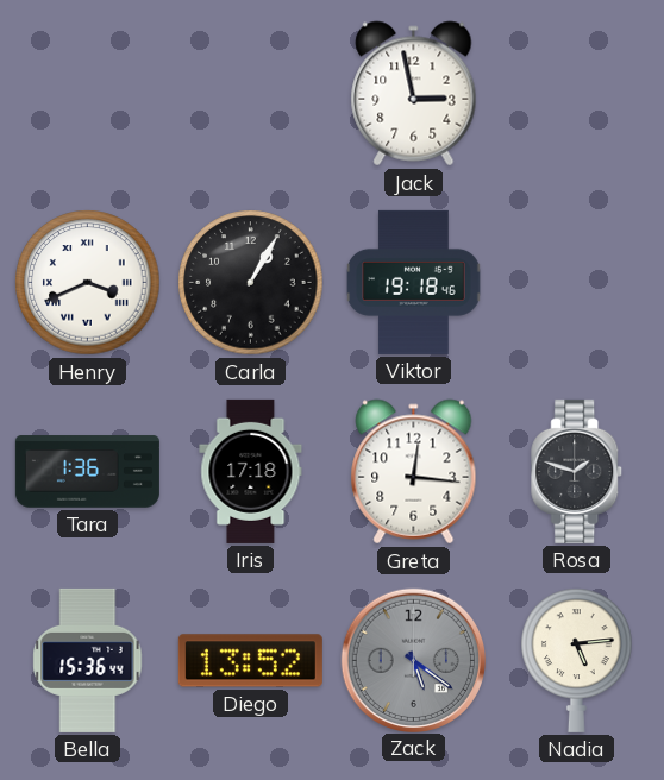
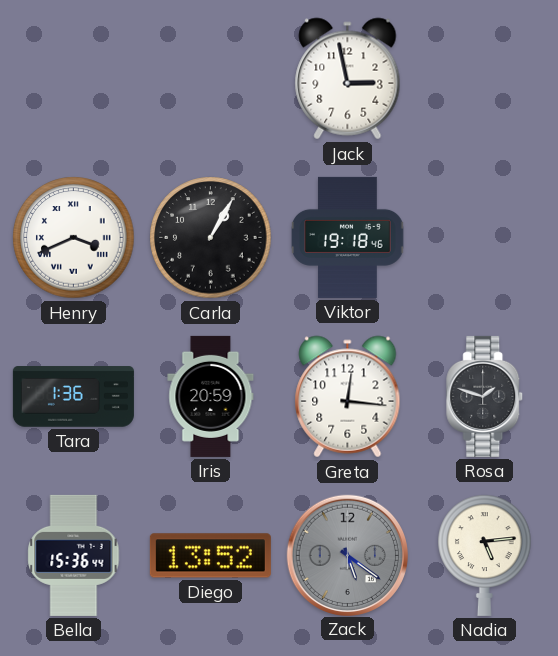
Iris: 17:18 -> 20:59
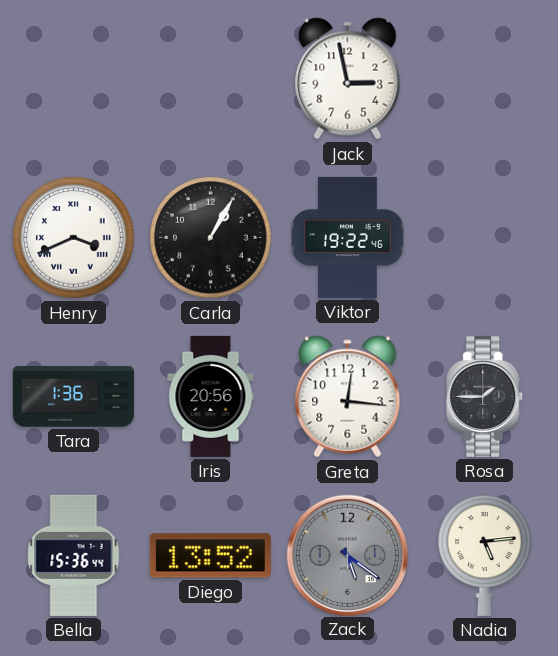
Viktor: 19:18 -> 19:22
Iris: 20:59 -> 20:56
Rosa: 1:48 -> 1:45
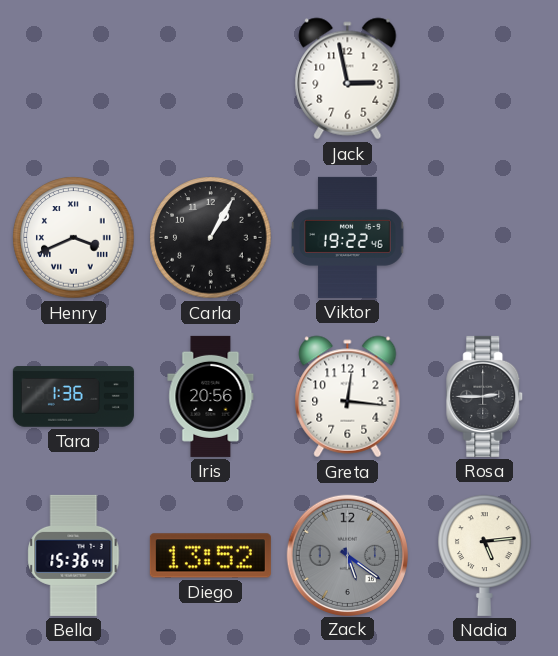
Rosa: 1:45 -> 2:45
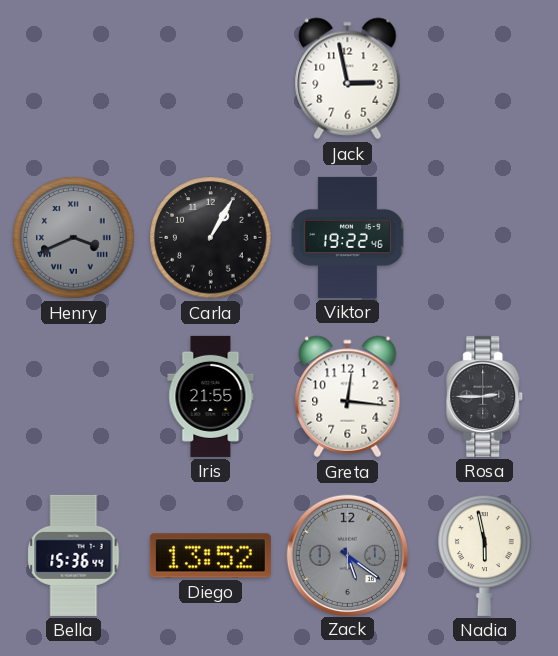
Henry dial: white -> grey
Tara: 1:36 -> none
Iris: 20:56 -> 21:55
Nadia: 5:14 -> 5:58
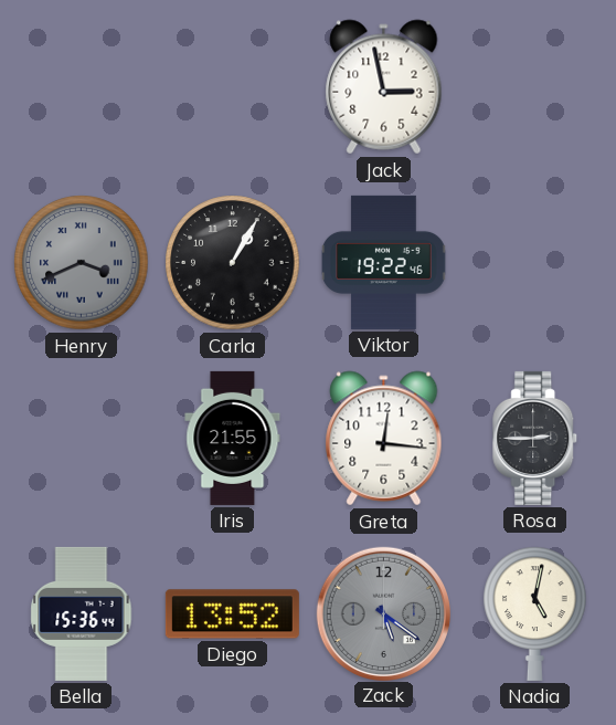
Nadia: 5:58 -> 5:02
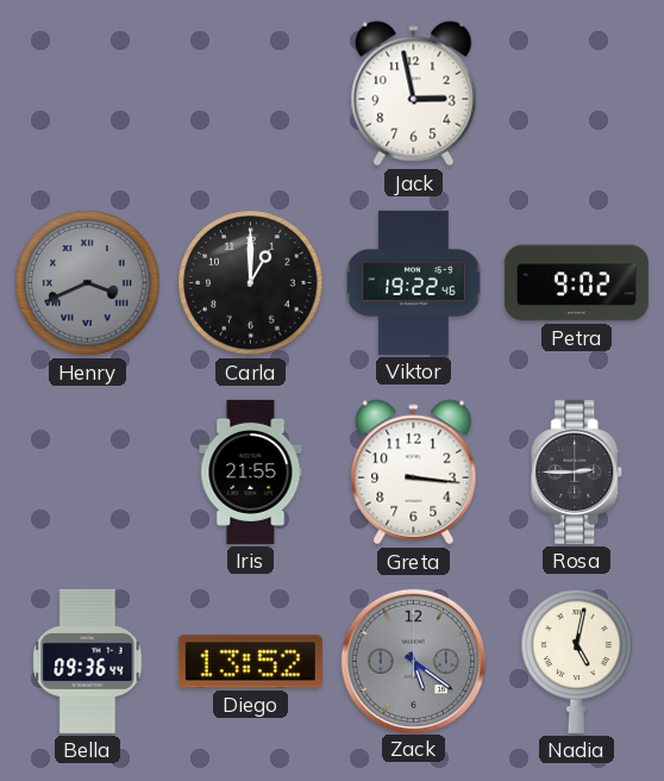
Carla: 1:05 -> 1:00
Petra: none -> 9:02
Greta: 12:16 -> 3:16
Bella: 15:36 -> 09:36
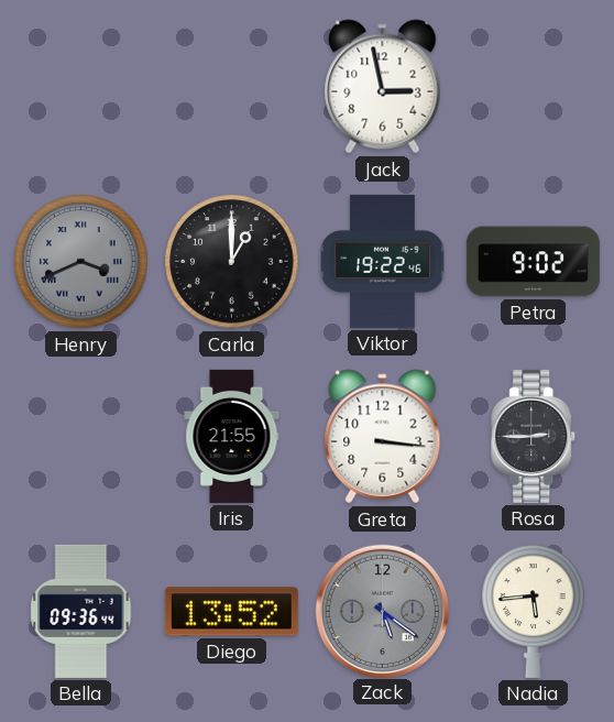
Nadia: 5:02 -> 5:44
